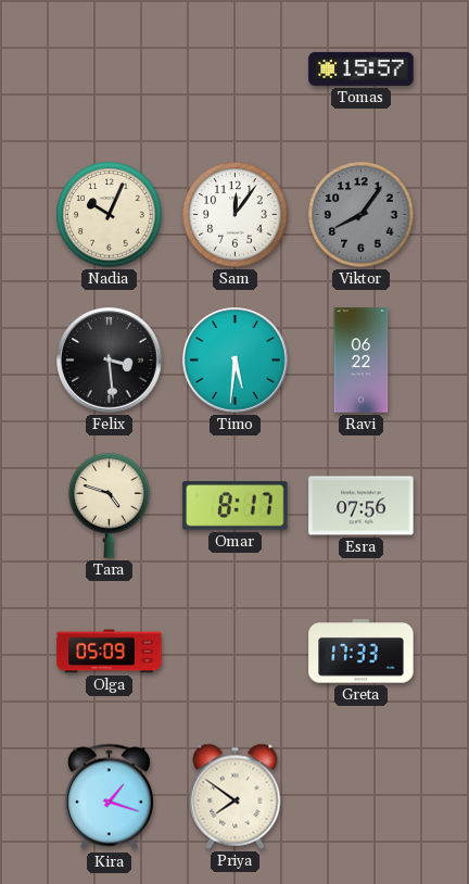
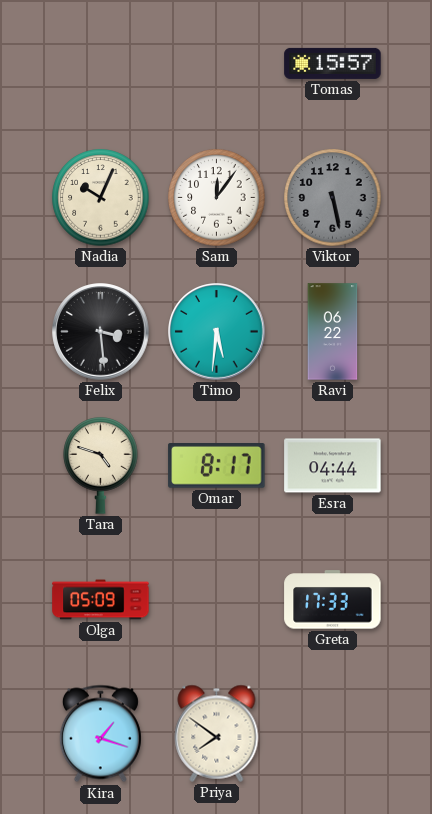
Viktor: 8:06 -> 5:28
Esra: 07:56 -> 04:44
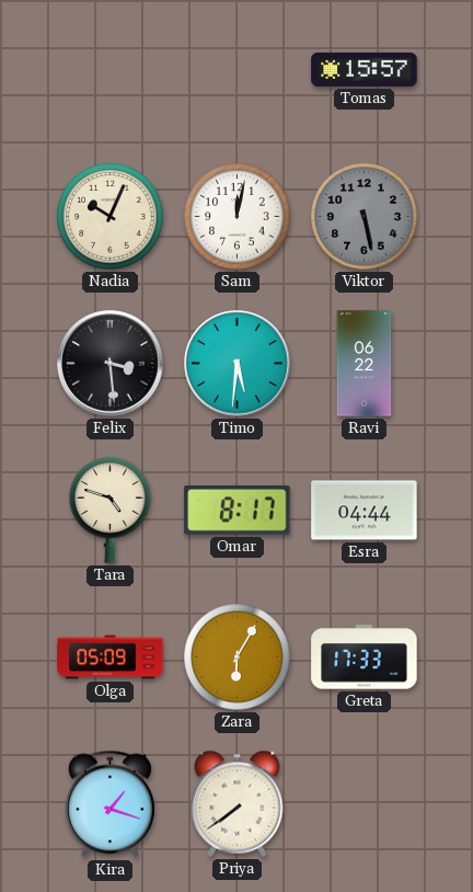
Sam: 12:06 -> 12:02
Zara: none -> 6:05
Priya: 7:51 -> 7:39
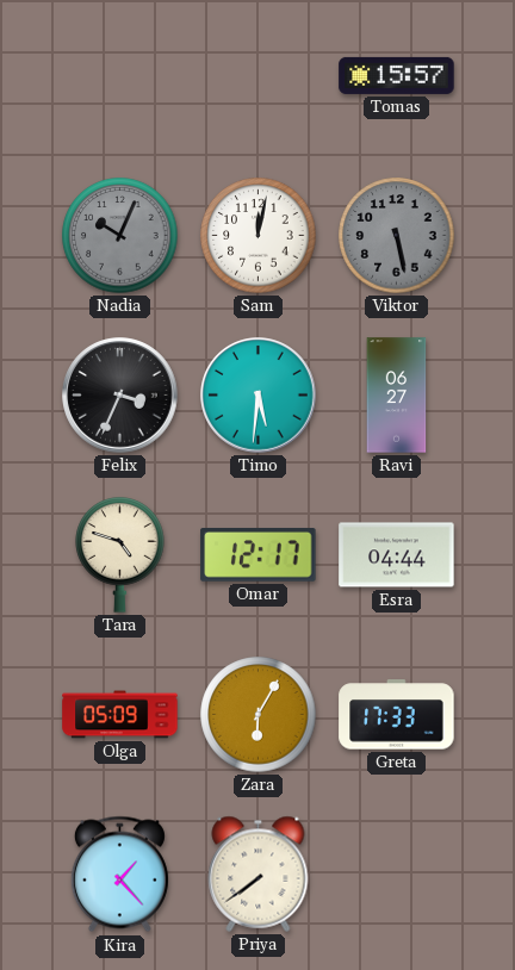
Nadia dial: cream -> grey
Felix: 3:29 -> 3:34
Ravi: 06:22 -> 06:27
Omar: 8:17 -> 12:17
Kira: 1:18 -> 1:23
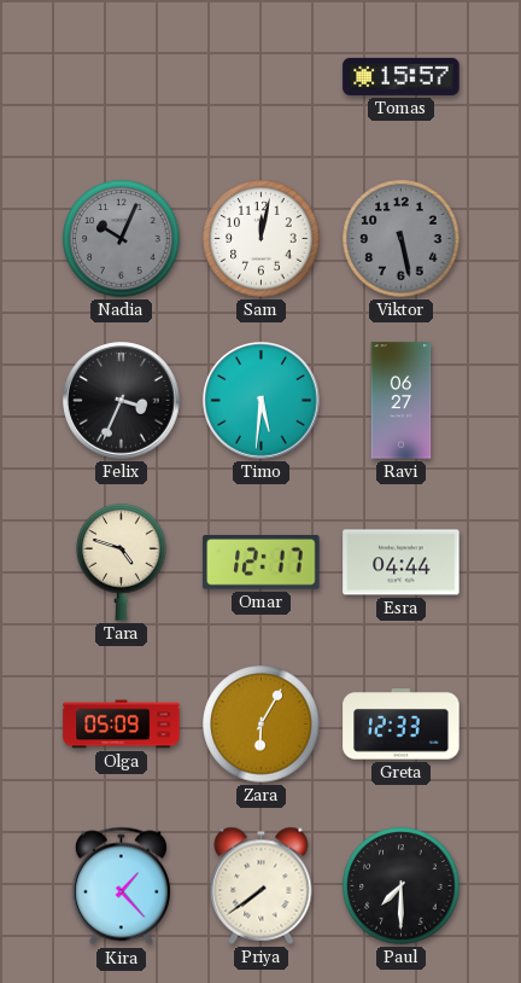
Greta: 17:33 -> 12:33
Paul: none -> 7:30
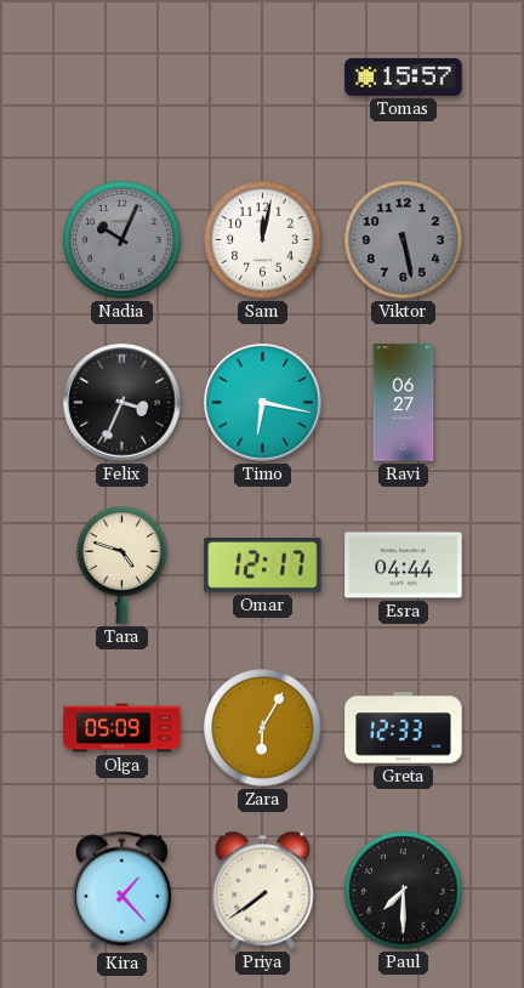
Timo: 5:31 -> 6:17
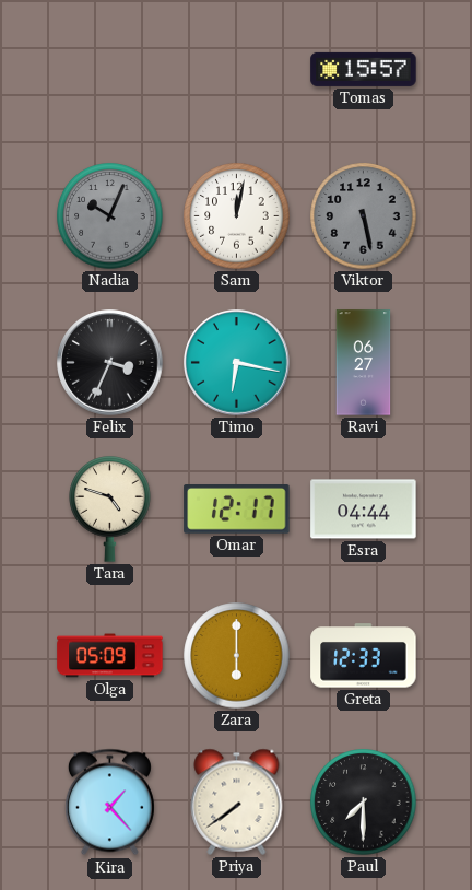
Zara: 6:05 -> 6:00
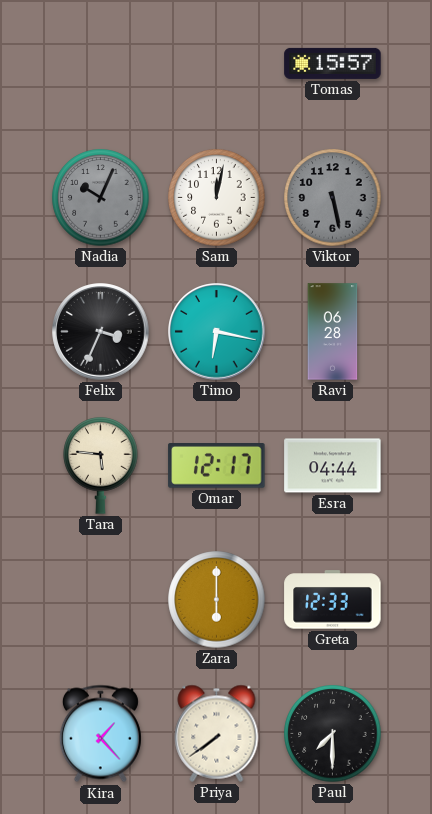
Ravi: 06:27 -> 06:28
Tara: 4:48 -> 5:46
Olga: 05:09 -> none
